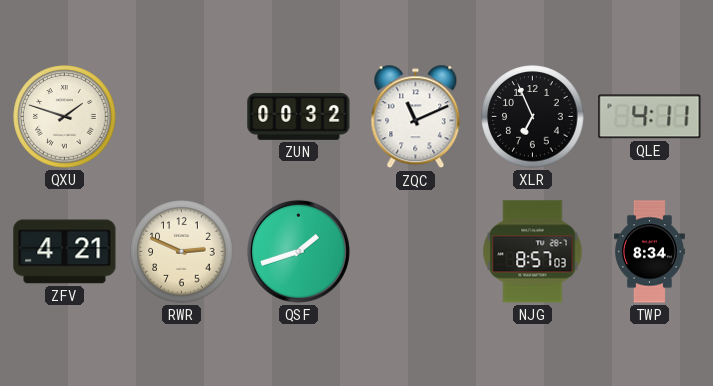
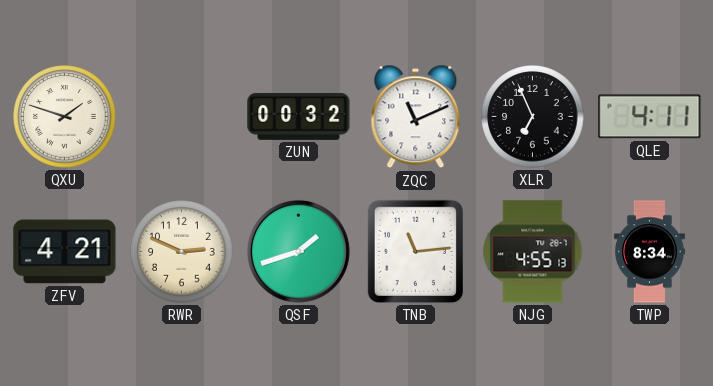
TNB: none -> 11:14
NJG: 8:57 -> 4:55
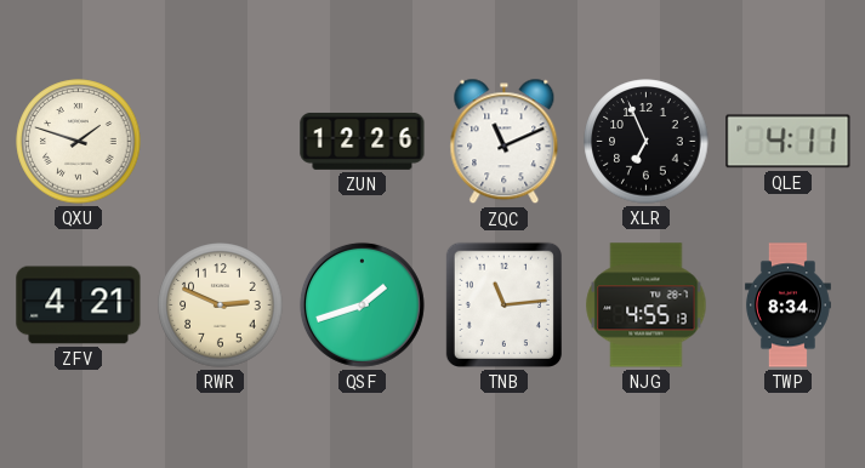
ZUN: 00:32 -> 12:26
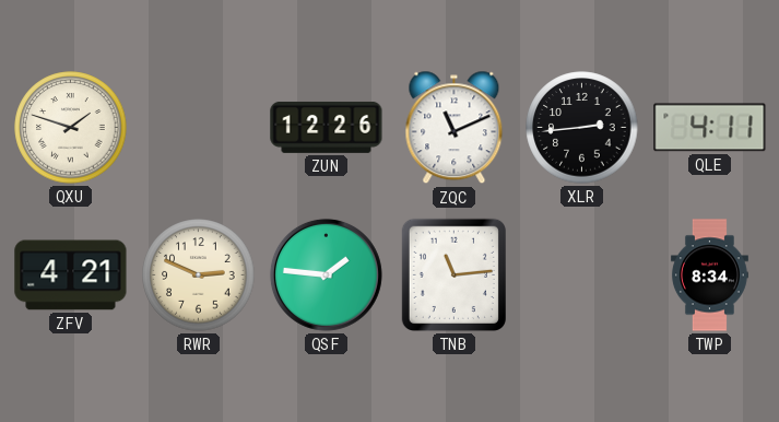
XLR: 6:56 -> 2:44
QSF: 1:42 -> 1:46
NJG: 4:55 -> none
